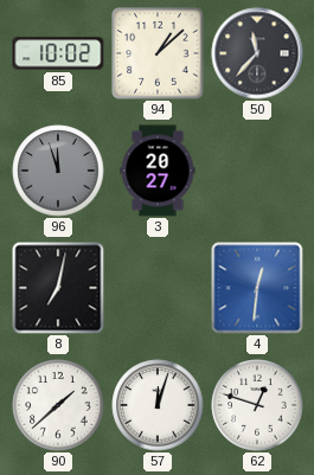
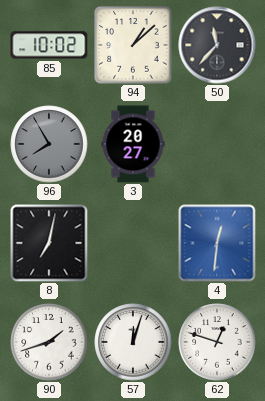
96: 11:57 -> 7:55
90: 1:38 -> 1:42
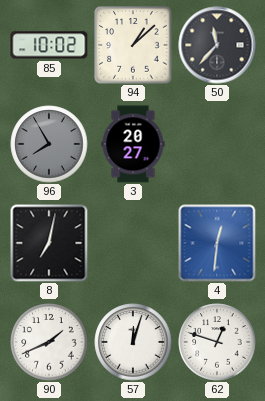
90: 1:42 -> 1:41
